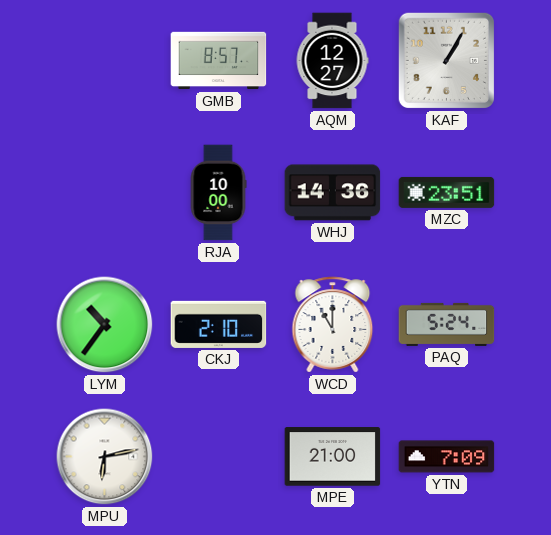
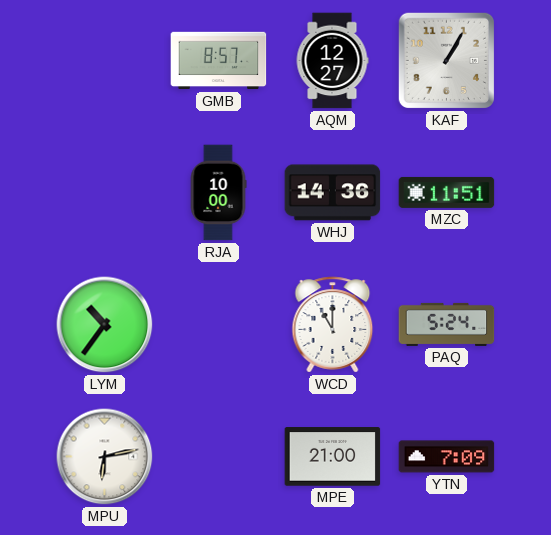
MZC: 23:51 -> 11:51
CKJ: 2:10 -> none
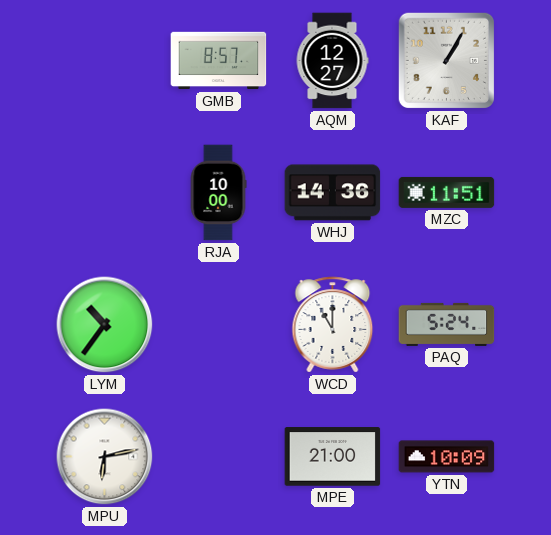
YTN: 7:09 -> 10:09
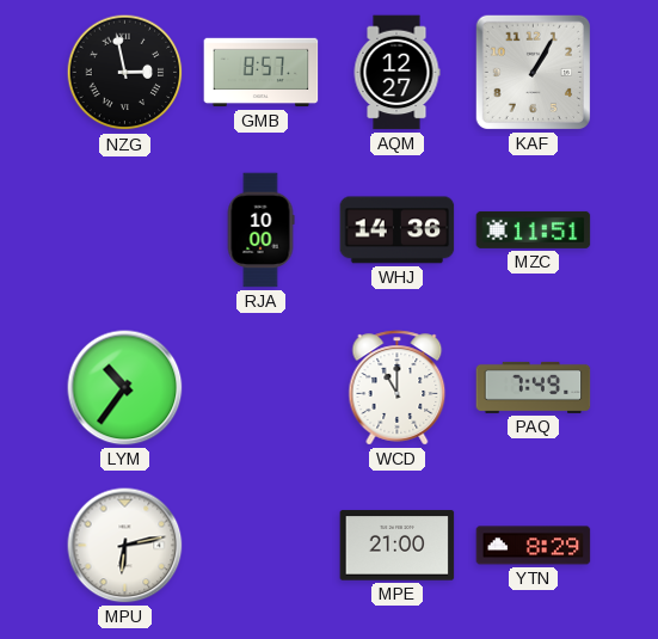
NZG: none -> 2:58
PAQ: 5:24 -> 7:49
YTN: 10:09 -> 8:29
